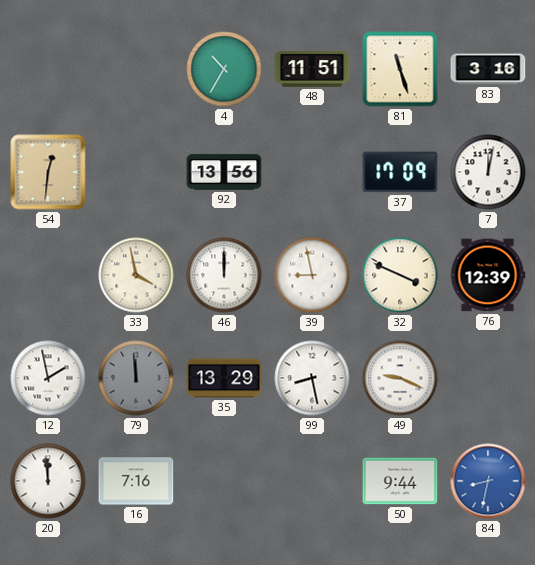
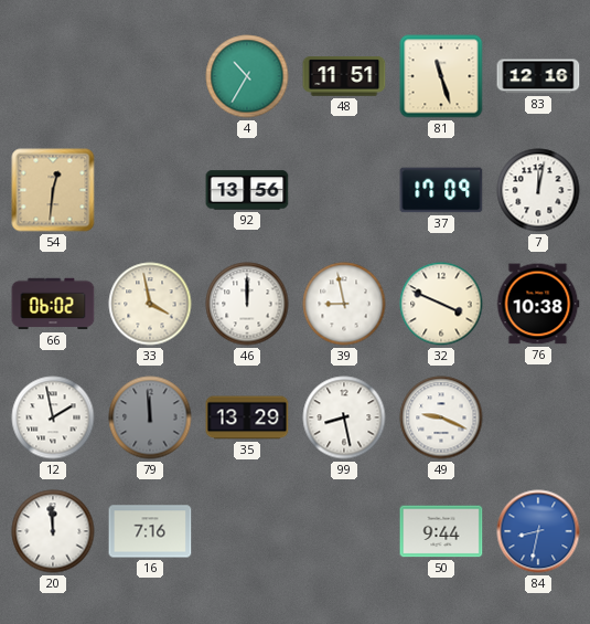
83: 3:16 -> 12:16
66: none -> 06:02
76: 12:39 -> 10:38
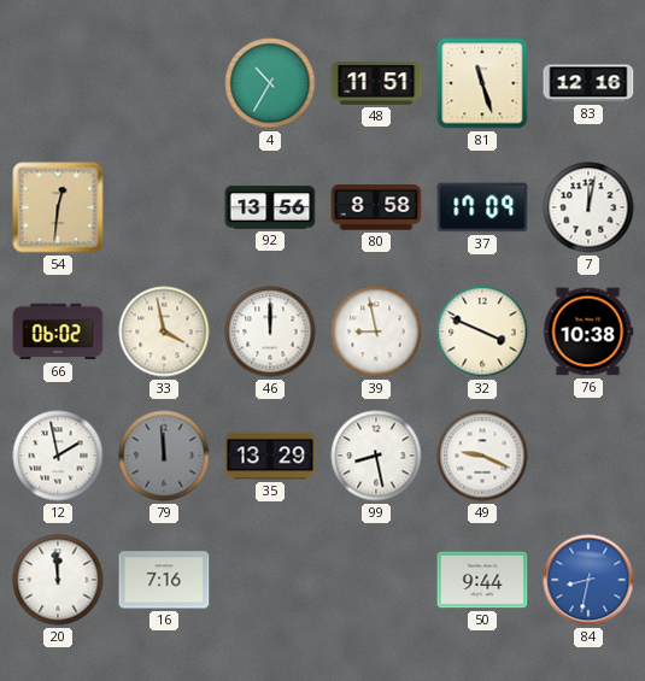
80: none -> 8:58
